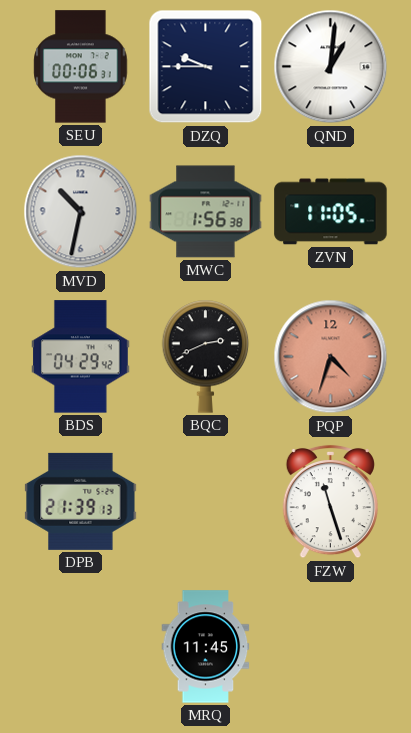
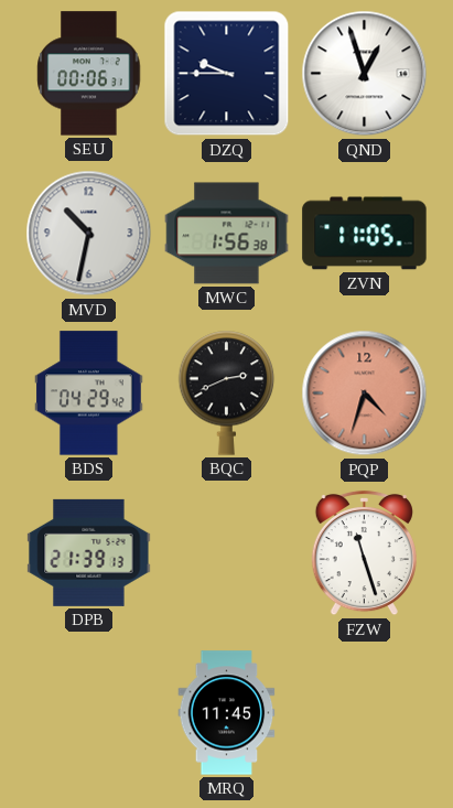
QND: 1:01 -> 12:57
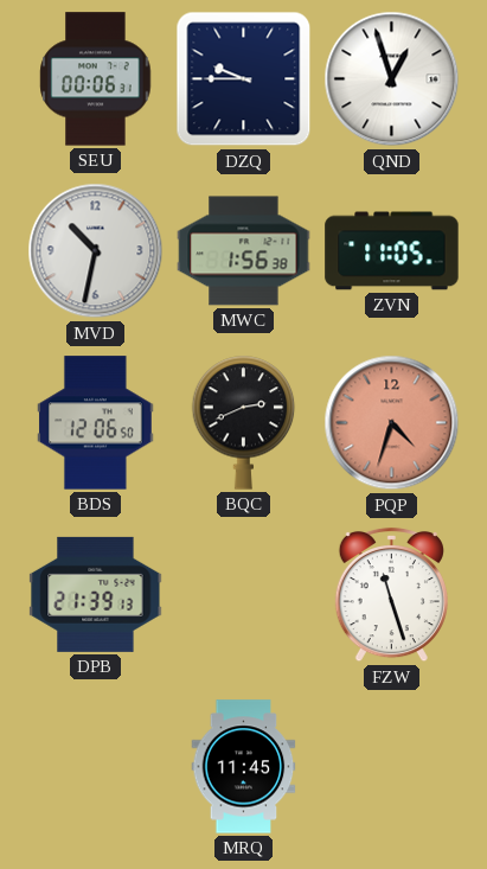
BDS: 04:29 -> 12:06
